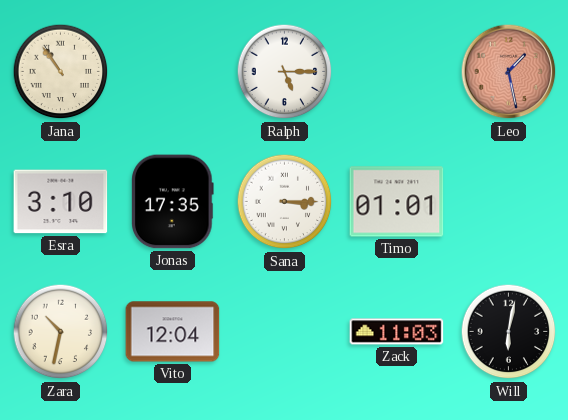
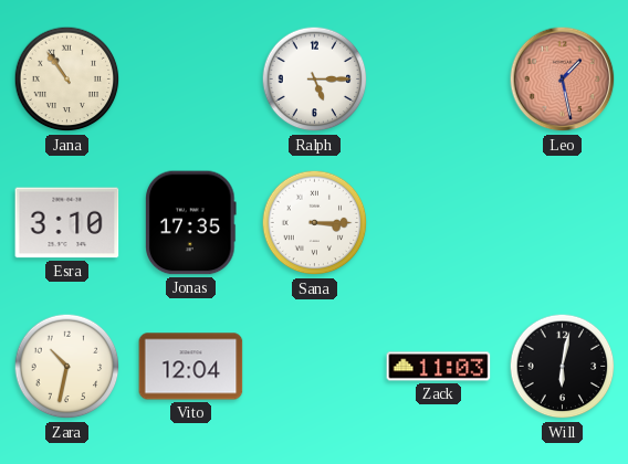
Timo: 01:01 -> none
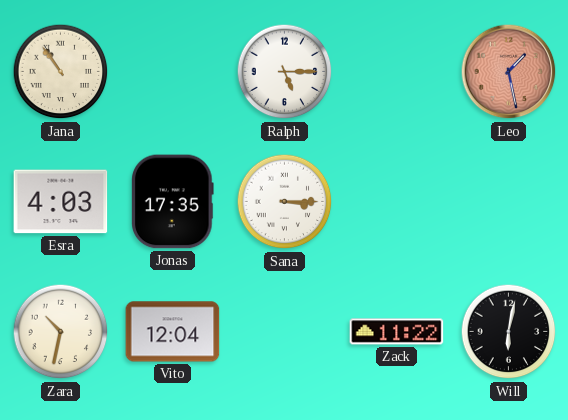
Esra: 3:10 -> 4:03
Zack: 11:03 -> 11:22
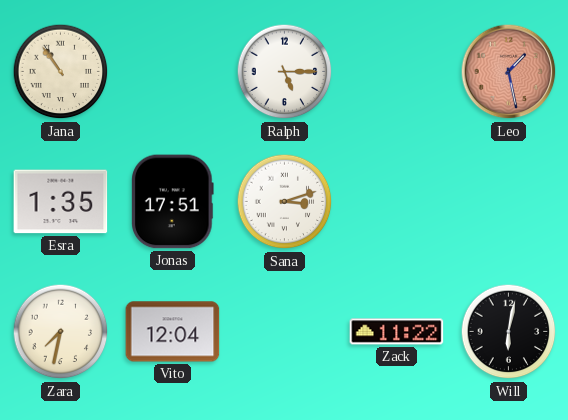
Esra: 4:03 -> 1:35
Jonas: 17:35 -> 17:51
Sana: 3:15 -> 3:12
Zara: 10:32 -> 7:32
